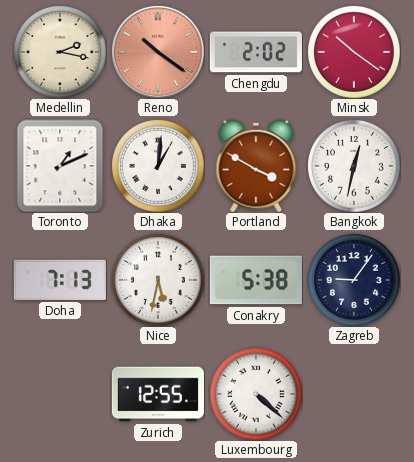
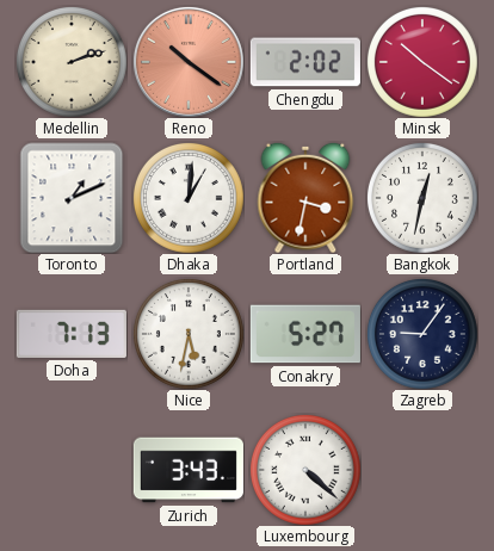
Medellin: 2:17 -> 2:12
Portland: 3:50 -> 3:32
Conakry: 5:38 -> 5:27
Zurich: 12:55 -> 3:43
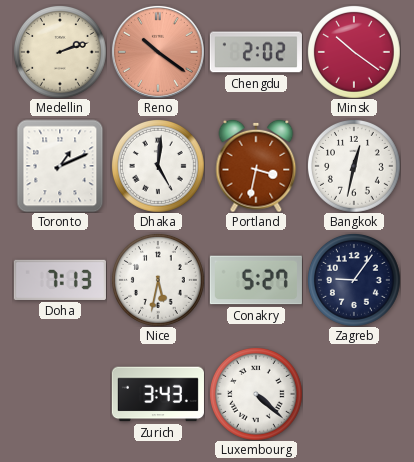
Dhaka: 1:01 -> 5:01
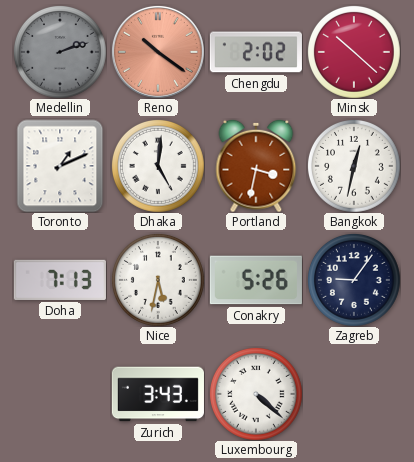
Medellin dial: cream -> grey
Minsk: 10:21 -> 10:22
Conakry: 5:27 -> 5:26
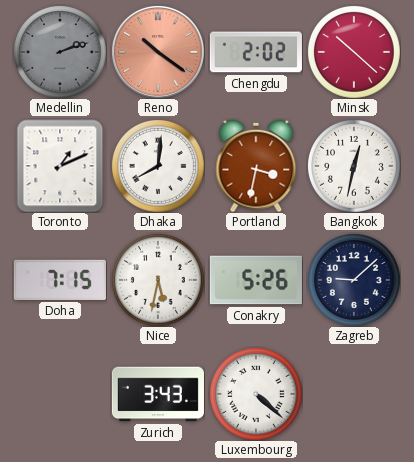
Dhaka: 5:01 -> 8:01
Doha: 7:13 -> 7:15
Zagreb: 9:06 -> 9:08
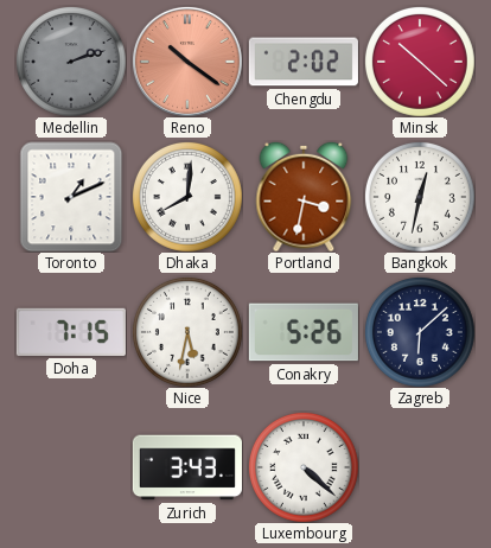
Zagreb: 9:08 -> 6:08
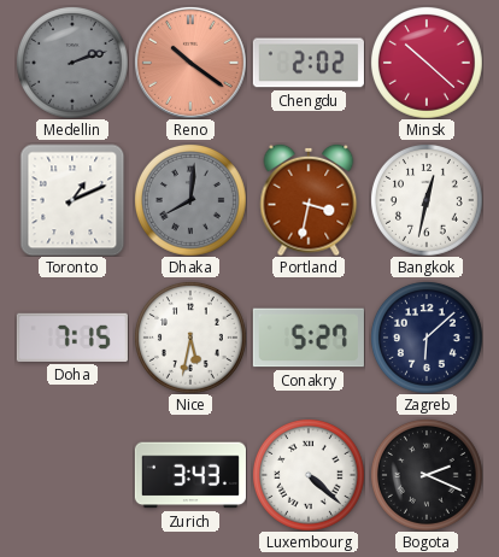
Dhaka dial: white -> grey
Conakry: 5:26 -> 5:27
Bogota: none -> 2:19
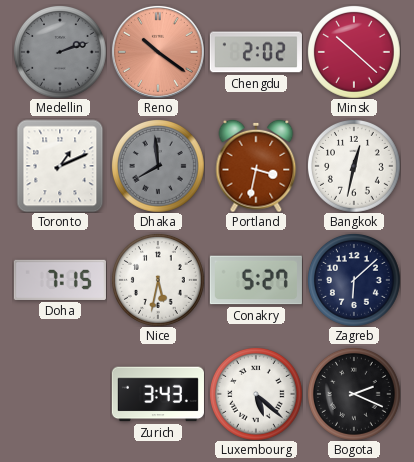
Dhaka: 8:01 -> 7:59
Luxembourg: 4:22 -> 5:22
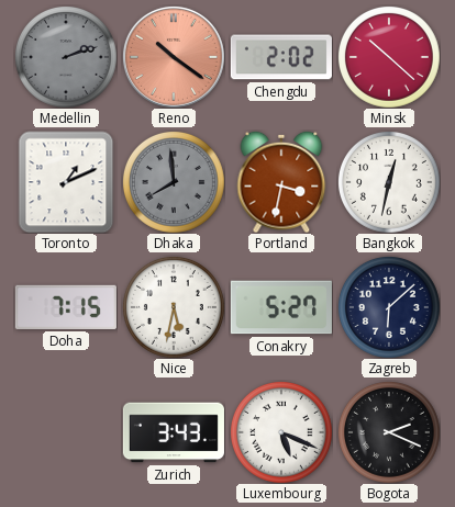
Luxembourg: 5:22 -> 5:19
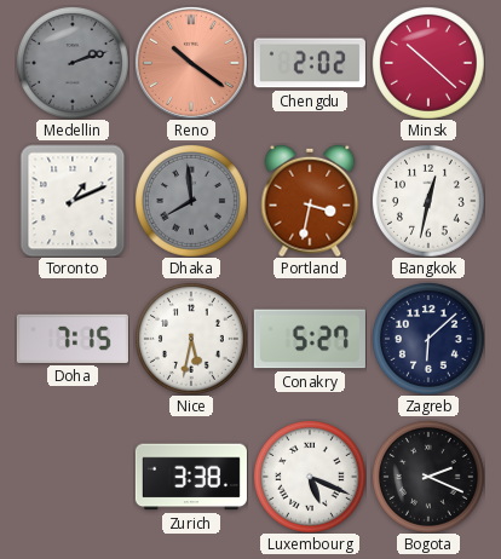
Zurich: 3:43 -> 3:38
